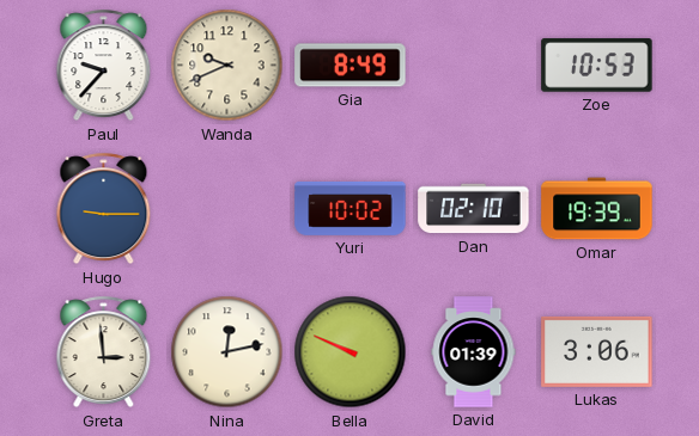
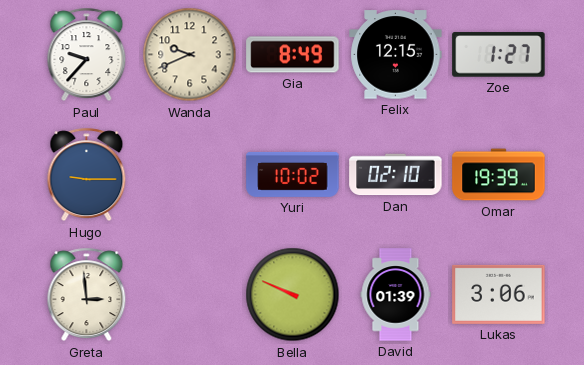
Felix: none -> 12:15
Zoe: 10:53 -> 1:27
Nina: 12:13 -> none
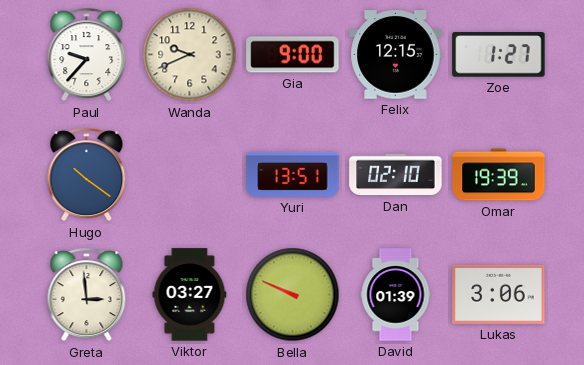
Gia: 8:49 -> 9:00
Hugo: 9:15 -> 10:21
Yuri: 10:02 -> 13:51
Viktor: none -> 03:27
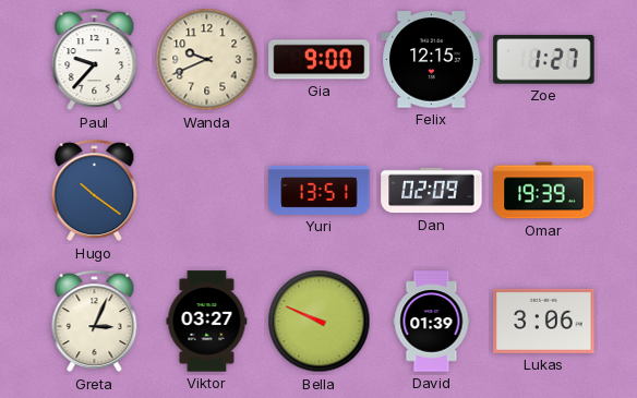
Dan: 02:10 -> 02:09
Greta: 2:59 -> 3:04
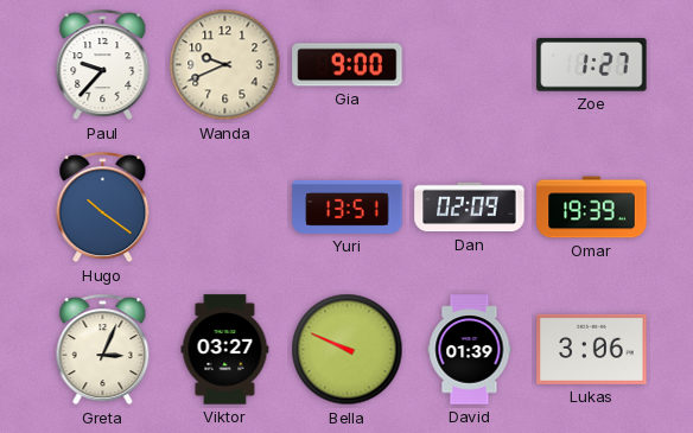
Felix: 12:15 -> none
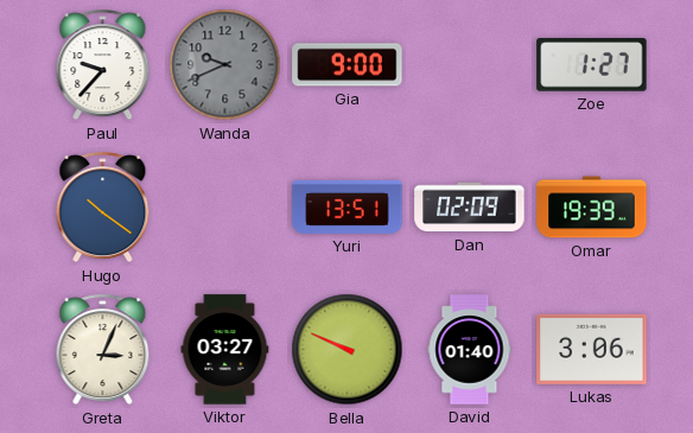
Wanda dial: cream -> grey
David: 01:39 -> 01:40
